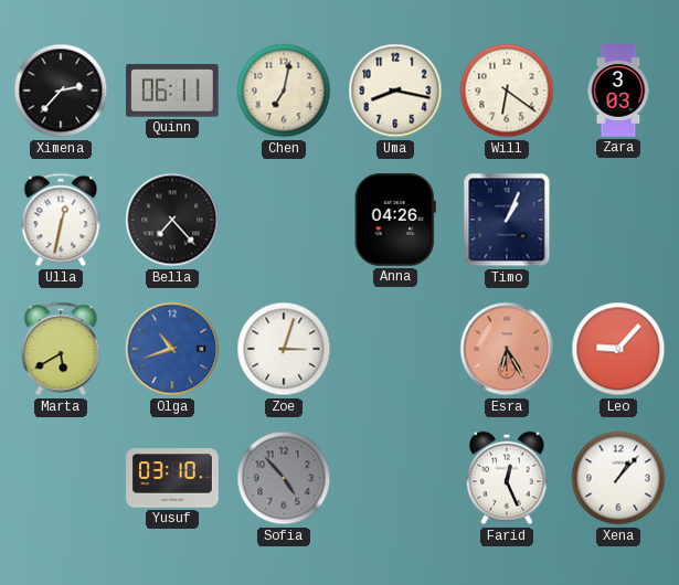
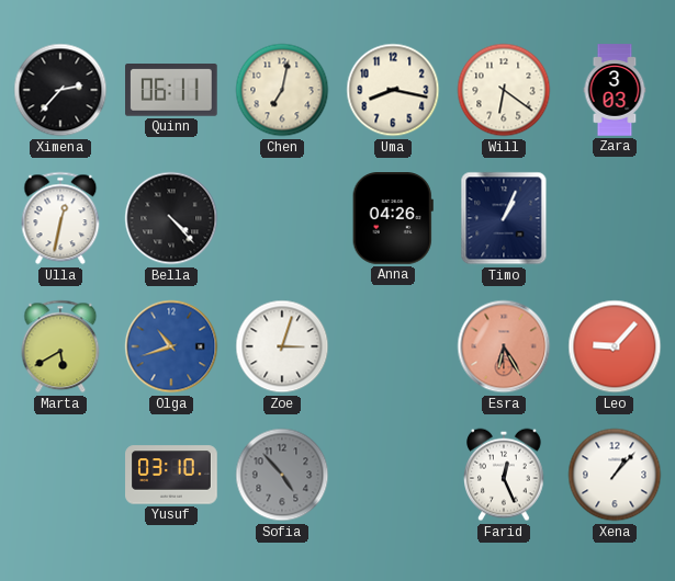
Bella: 7:23 -> 4:23
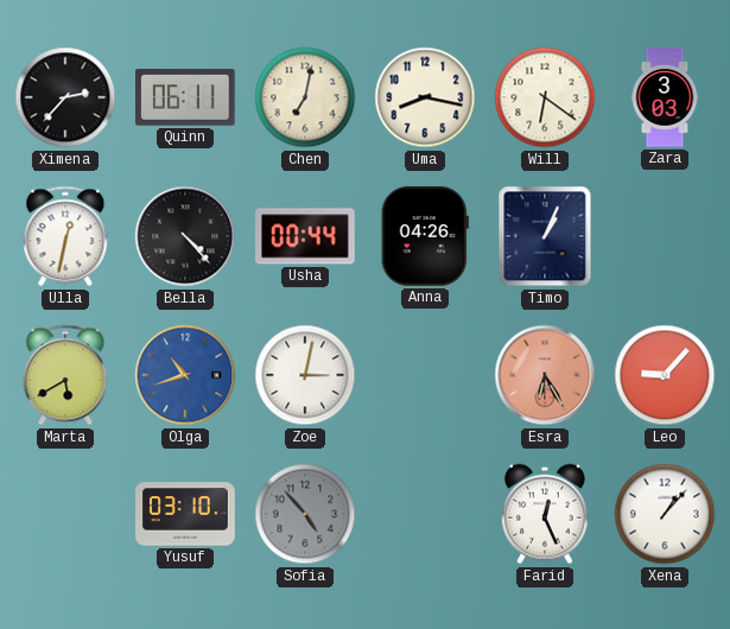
Usha: none -> 00:44
Zoe: 3:03 -> 3:02
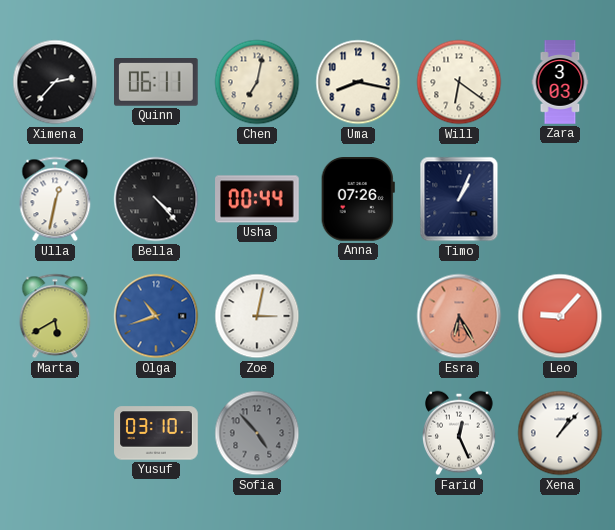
Anna: 04:26 -> 07:26
